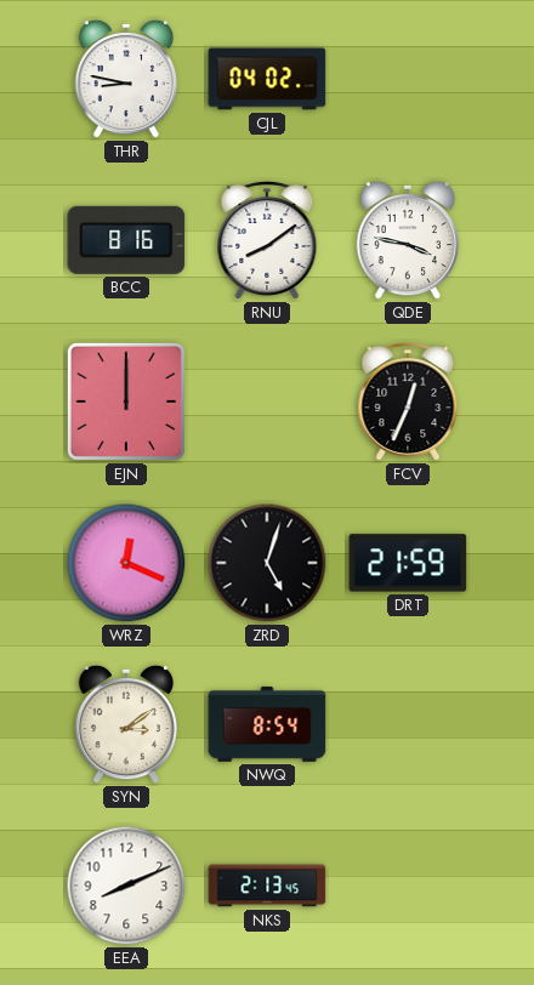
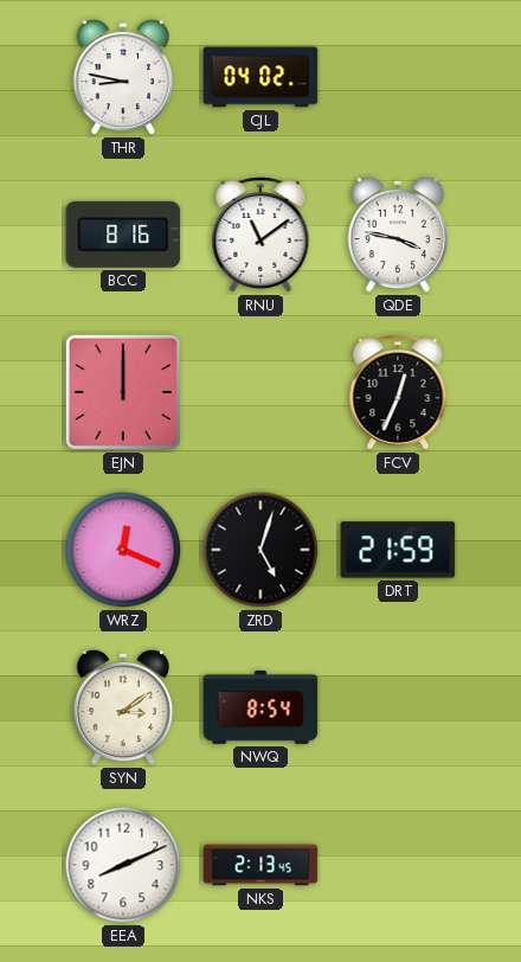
RNU: 8:09 -> 11:09
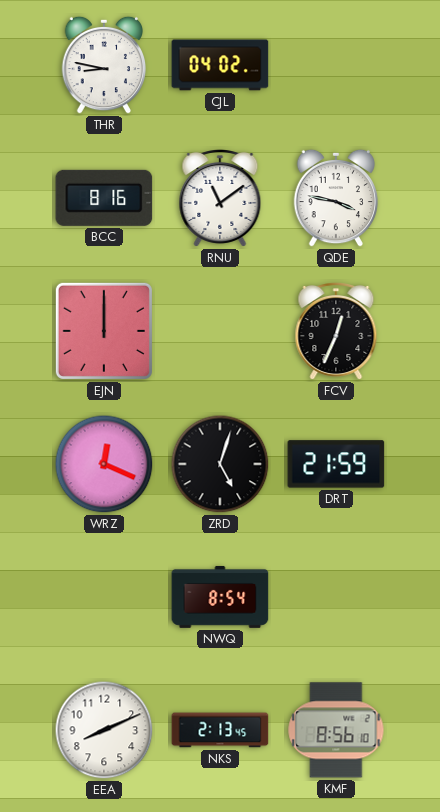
SYN: 3:09 -> none
KMF: none -> 8:56
